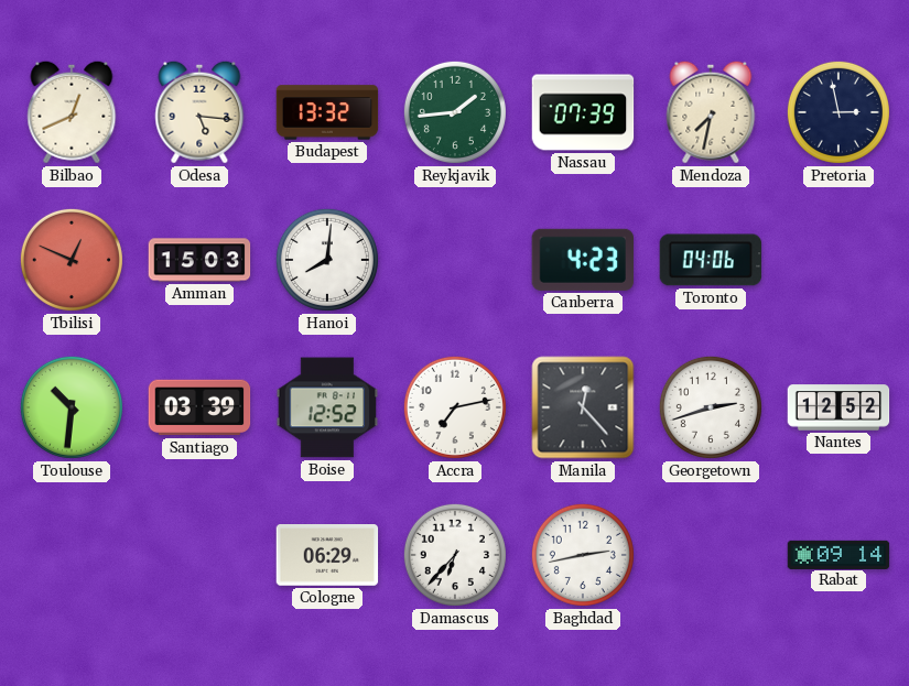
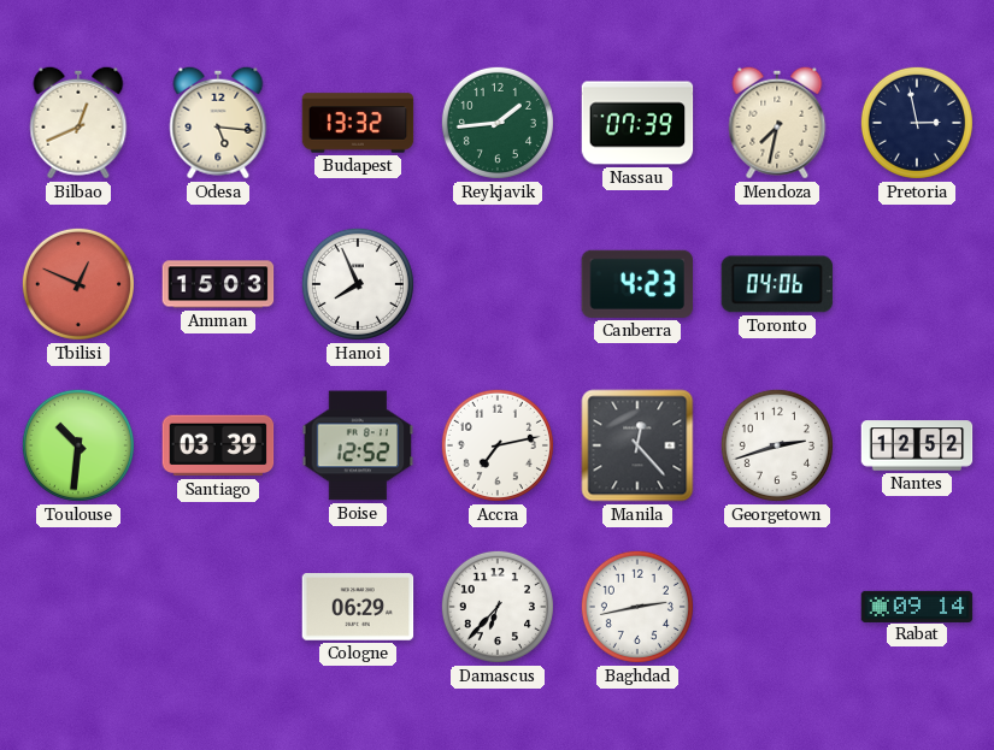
Hanoi: 8:01 -> 7:56
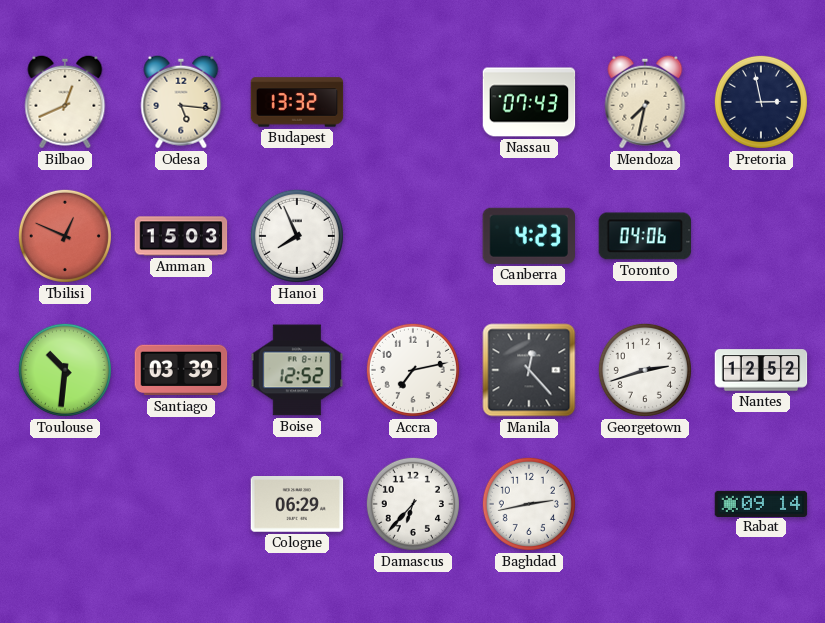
Reykjavik: 1:44 -> none
Nassau: 07:39 -> 07:43
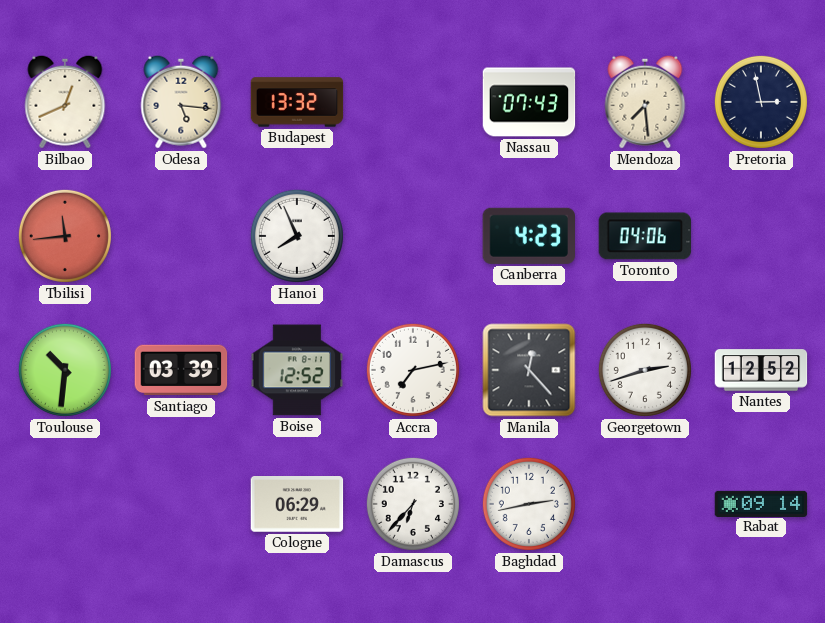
Mendoza: 7:32 -> 7:29
Tbilisi: 12:49 -> 11:44
Amman: 15:03 -> none
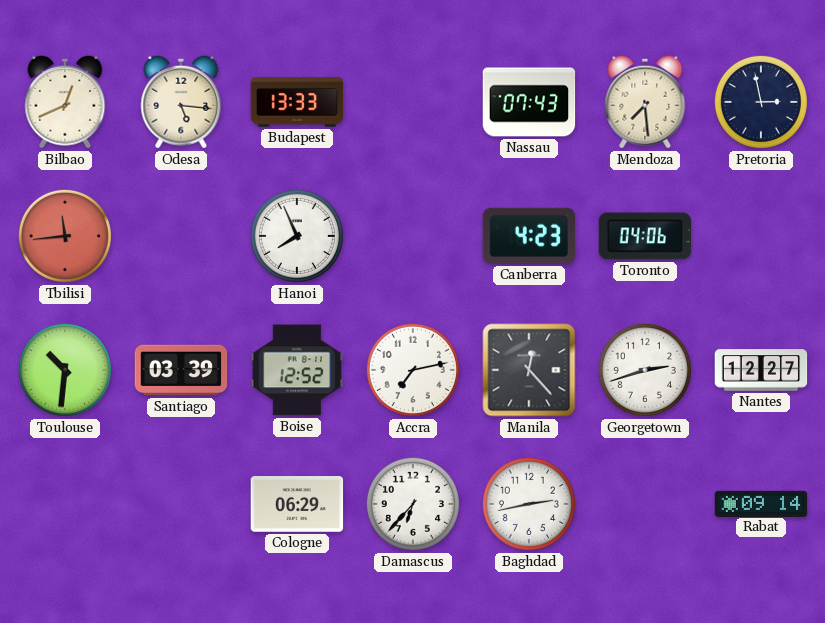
Budapest: 13:32 -> 13:33
Nantes: 12:52 -> 12:27
